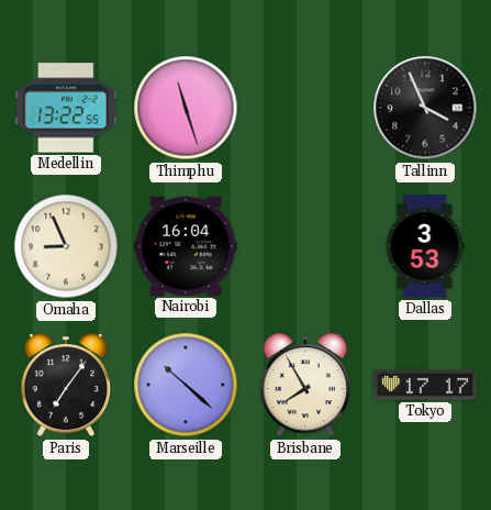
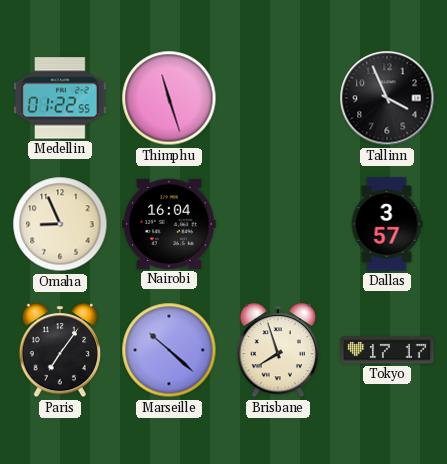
Medellin: 13:22 -> 01:22
Dallas: 3:53 -> 3:57
Brisbane: 7:55 -> 7:57
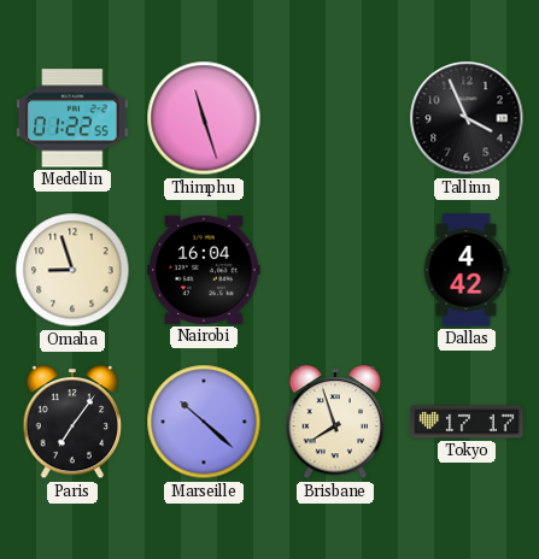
Omaha: 8:56 -> 8:57
Dallas: 3:57 -> 4:42
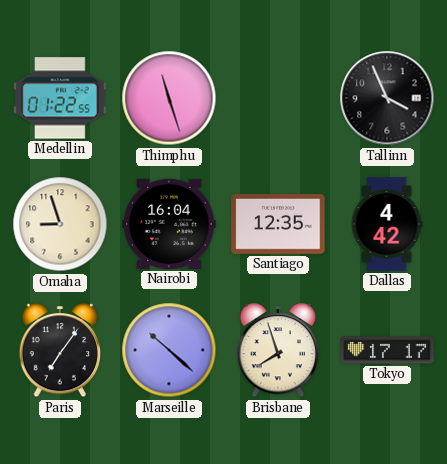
Santiago: none -> 12:35
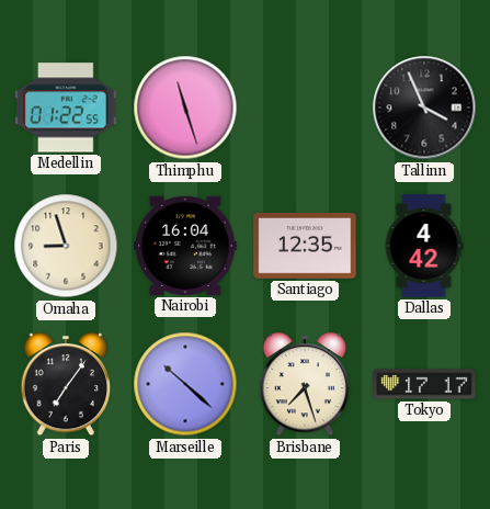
Brisbane: 7:57 -> 7:27
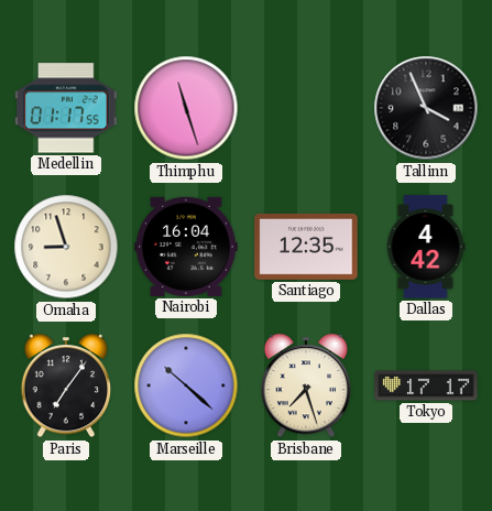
Medellin: 01:22 -> 01:17
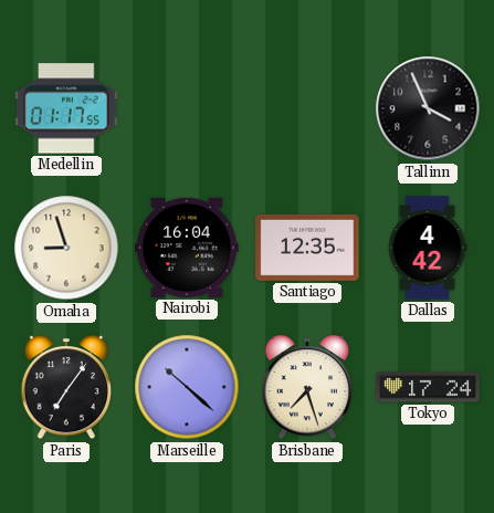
Thimphu: 11:27 -> none
Tokyo: 17:17 -> 17:24
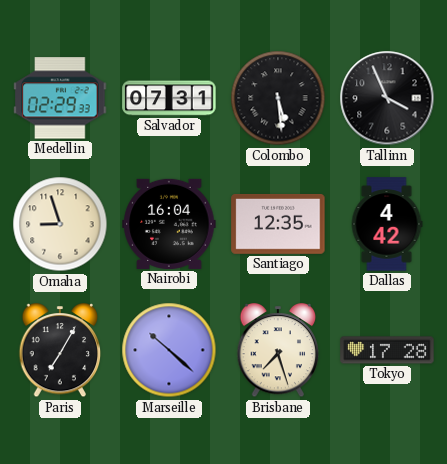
Medellin: 01:17 -> 02:29
Salvador: none -> 07:31
Colombo: none -> 5:29
Paris: 7:06 -> 7:05
Tokyo: 17:24 -> 17:28
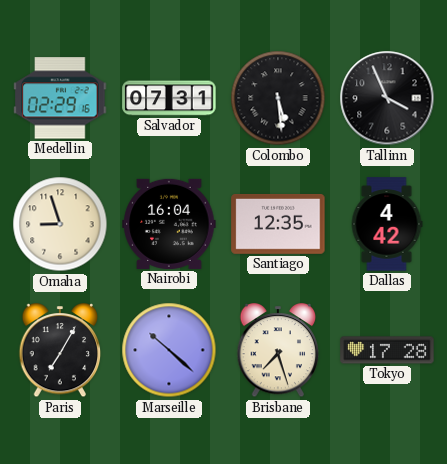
Medellin: 02:29:33 -> 02:29:16
